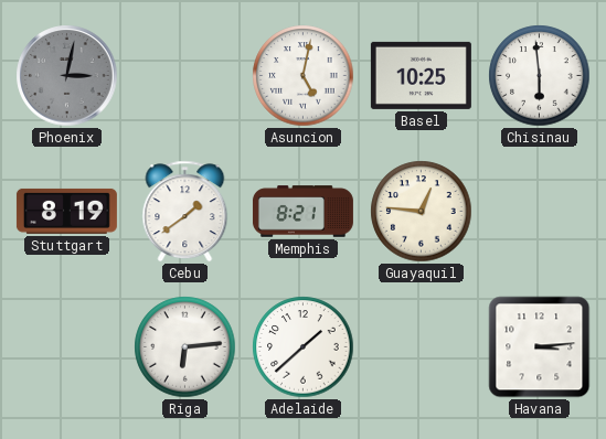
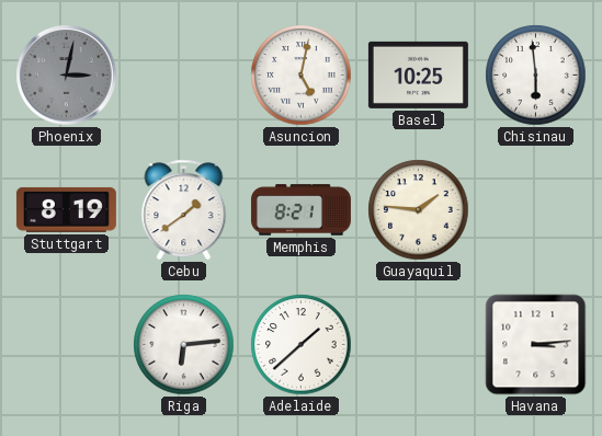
Guayaquil: 12:46 -> 1:46
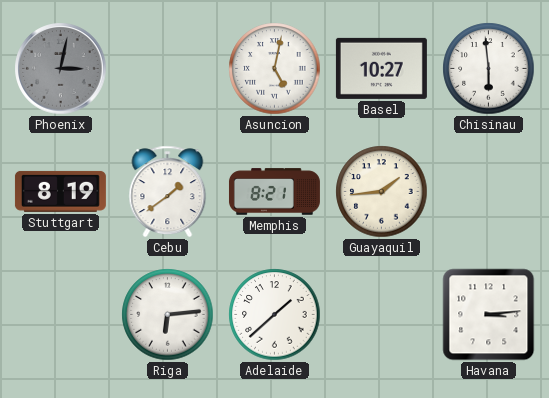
Basel: 10:25 -> 10:27
Guayaquil: 1:46 -> 1:44
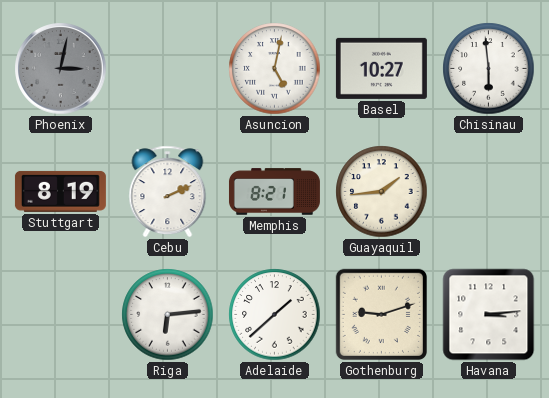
Cebu: 1:39 -> 2:11
Gothenburg: none -> 9:12
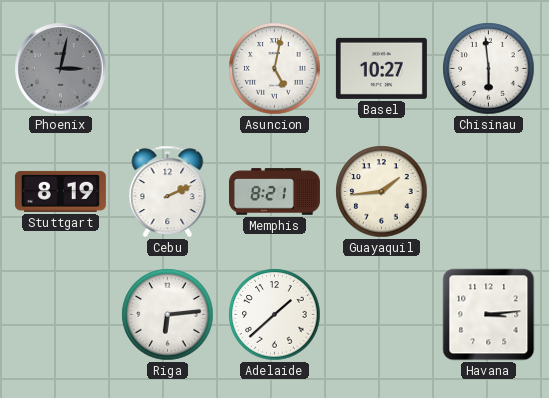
Gothenburg: 9:12 -> none
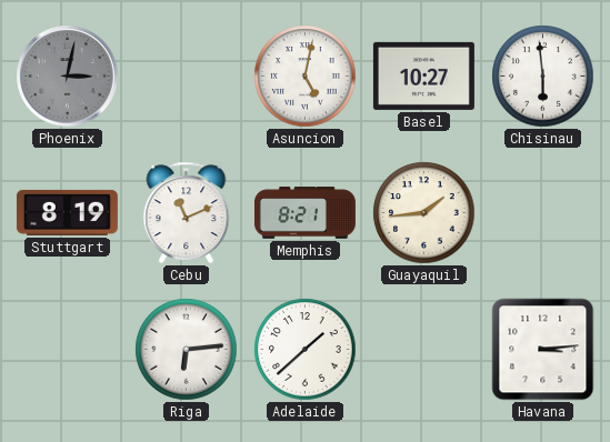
Cebu: 2:11 -> 11:11
